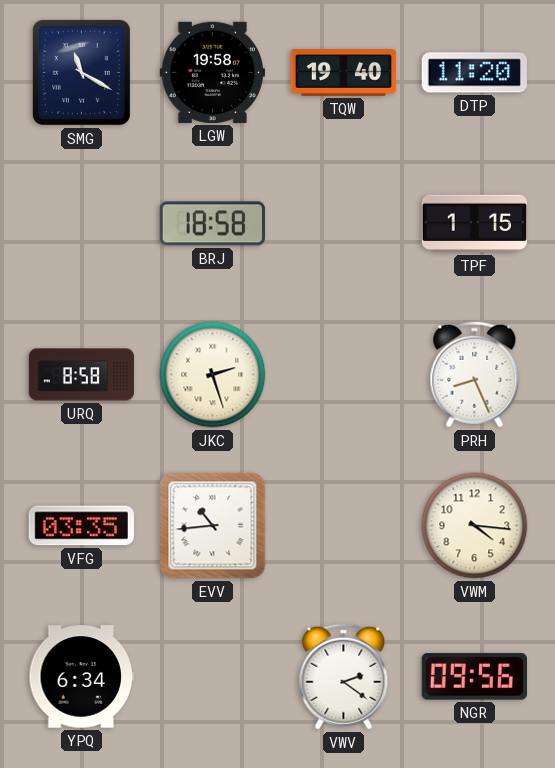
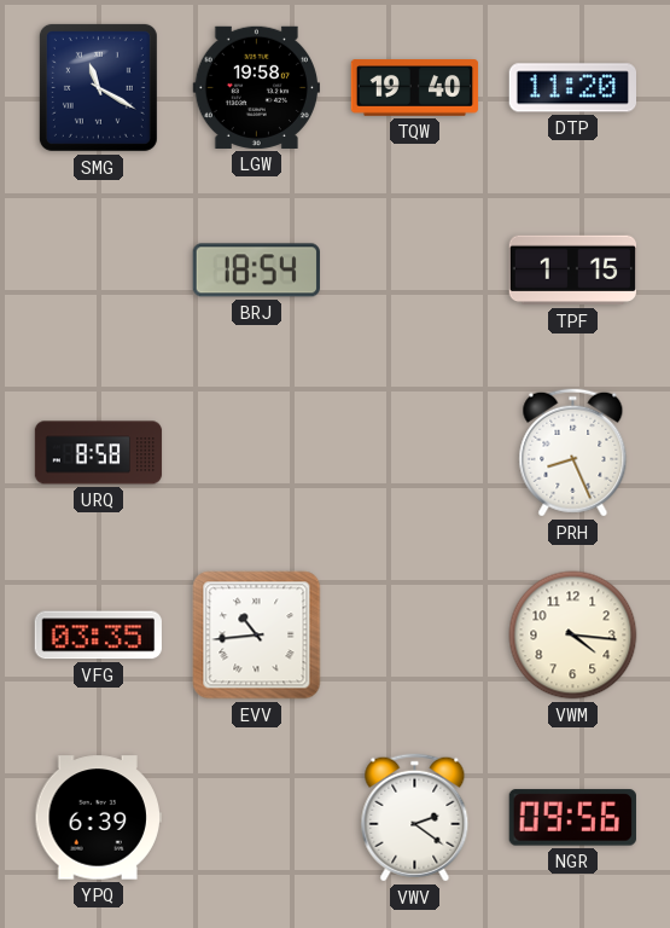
BRJ: 18:58 -> 18:54
JKC: 2:27 -> none
YPQ: 6:34 -> 6:39
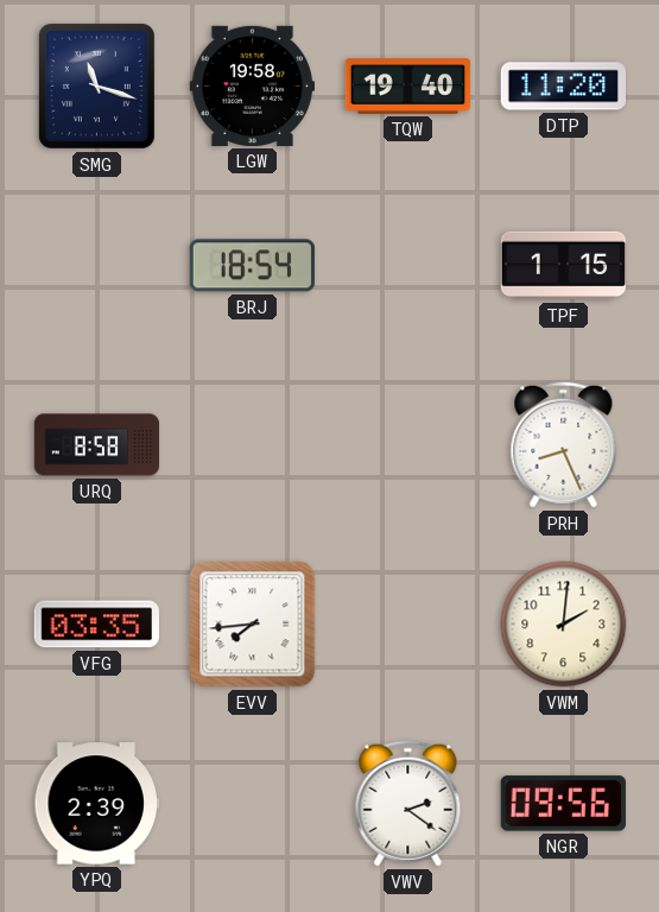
SMG: 11:20 -> 11:18
EVV: 10:44 -> 7:44
VWM: 4:16 -> 2:01
YPQ: 6:39 -> 2:39
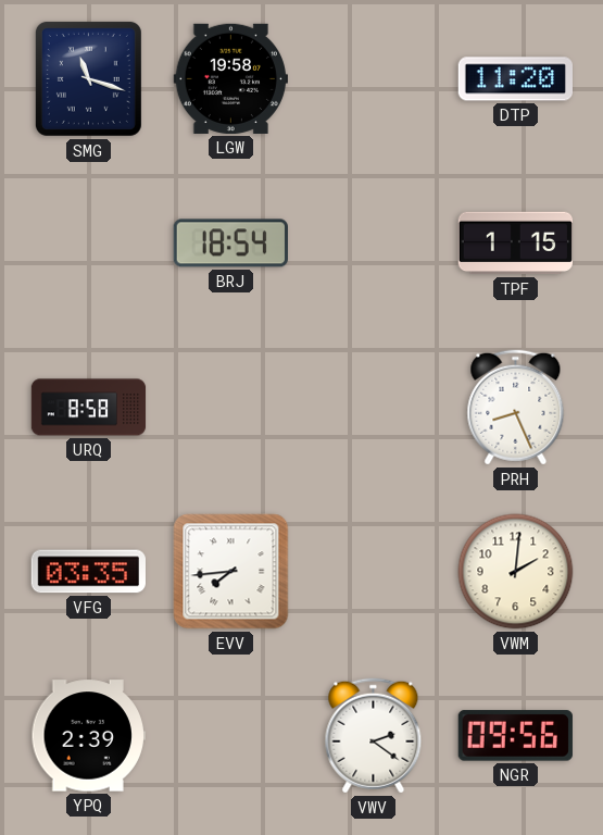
TQW: 19:40 -> none
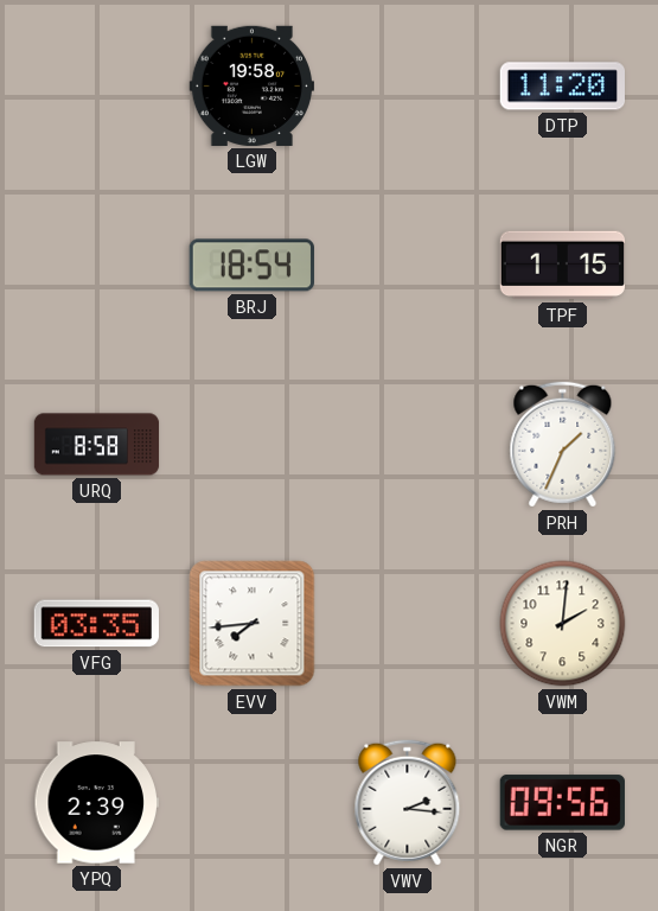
SMG: 11:18 -> none
PRH: 8:26 -> 1:34
VWV: 2:21 -> 2:16
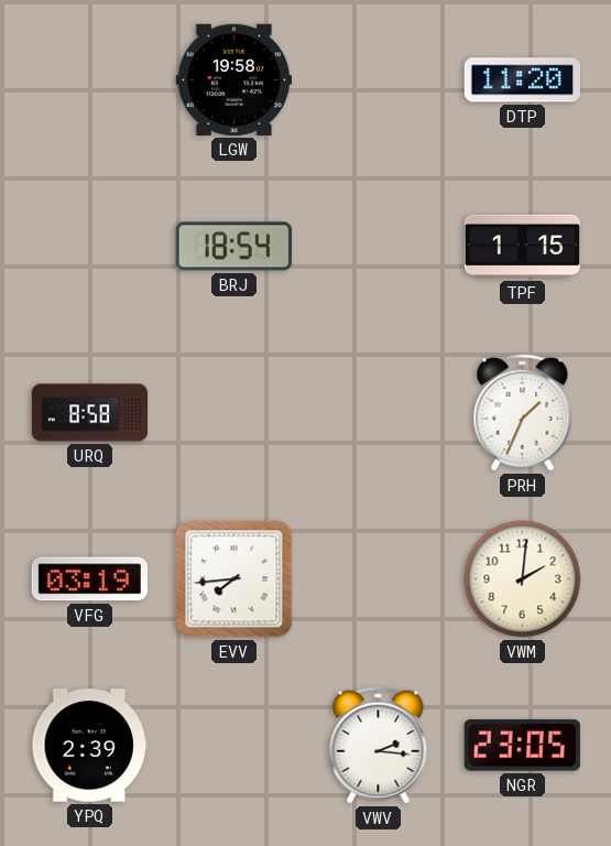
VFG: 03:35 -> 03:19
NGR: 09:56 -> 23:05
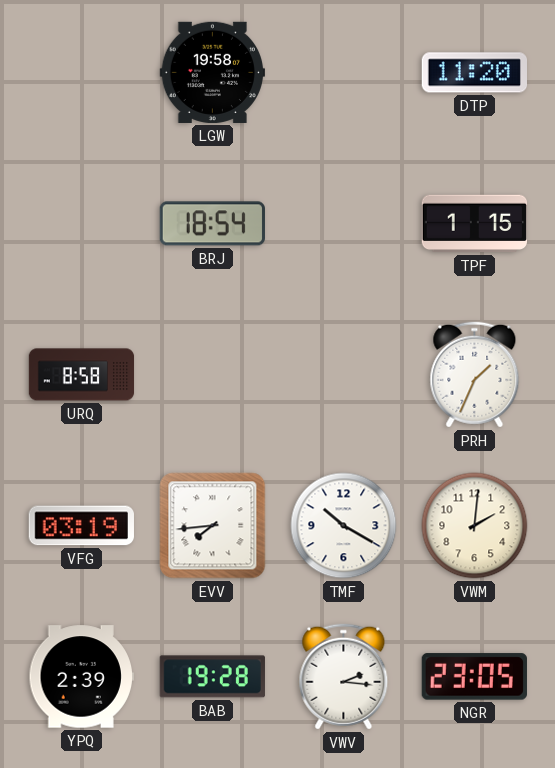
TMF: none -> 10:20
BAB: none -> 19:28
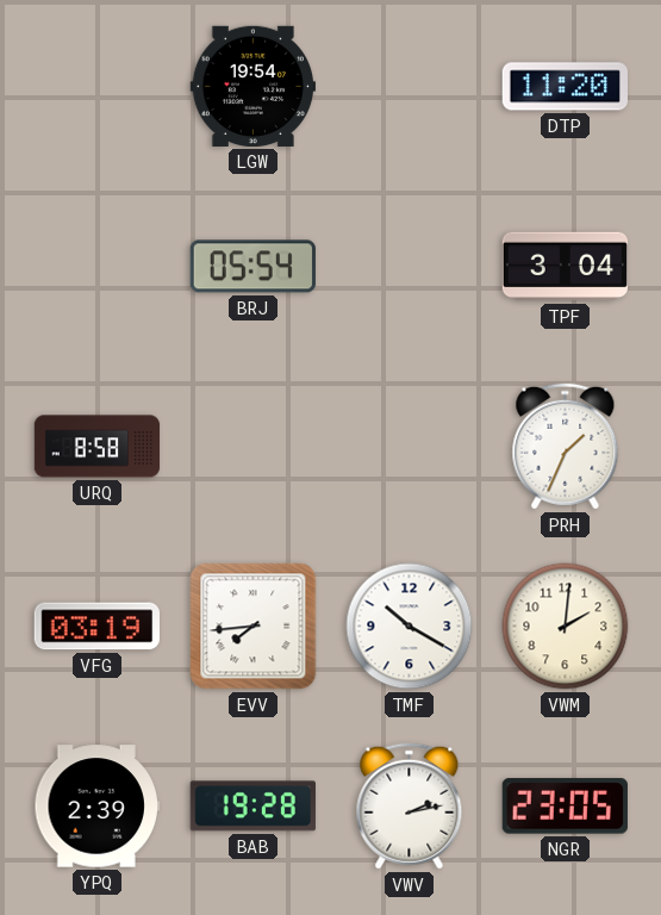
LGW: 19:58 -> 19:54
BRJ: 18:54 -> 05:54
TPF: 1:15 -> 3:04
VWV: 2:16 -> 2:13
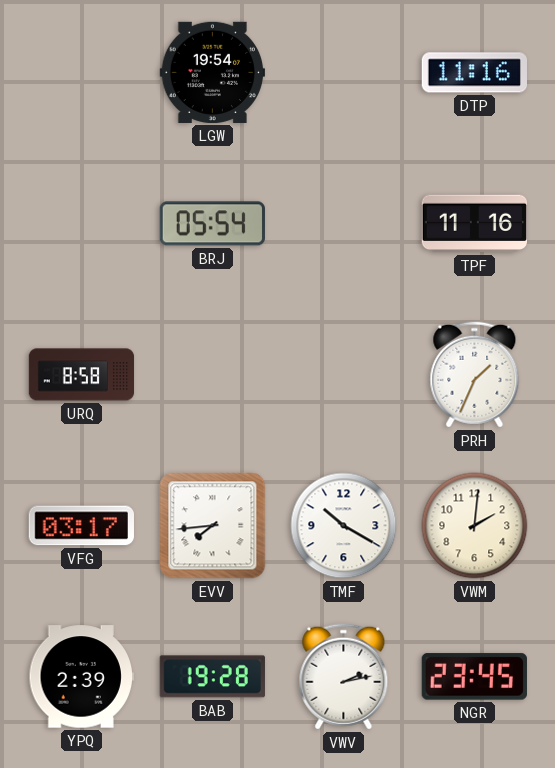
DTP: 11:20 -> 11:16
TPF: 3:04 -> 11:16
VFG: 03:19 -> 03:17
NGR: 23:05 -> 23:45
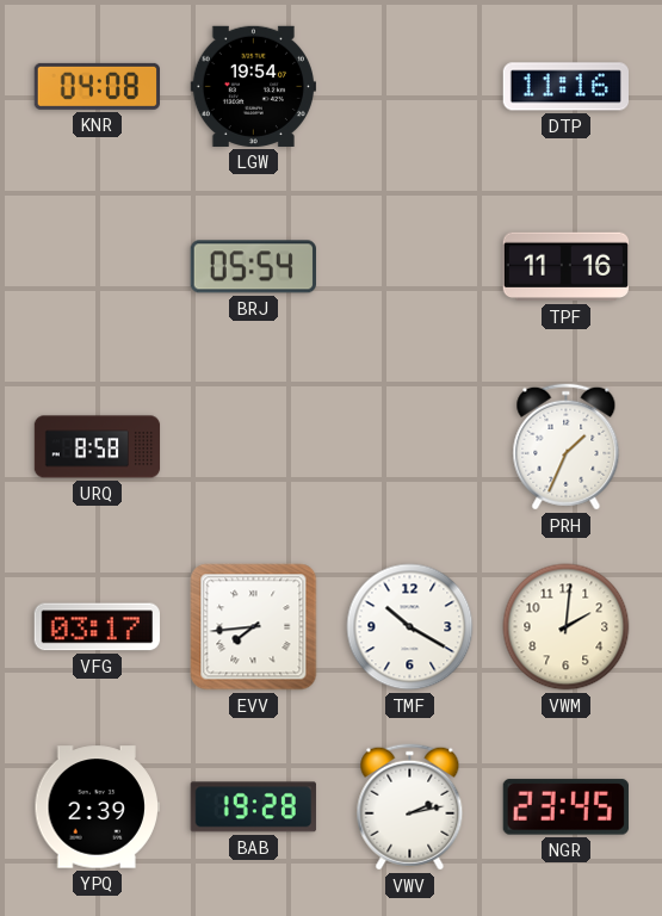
KNR: none -> 04:08
